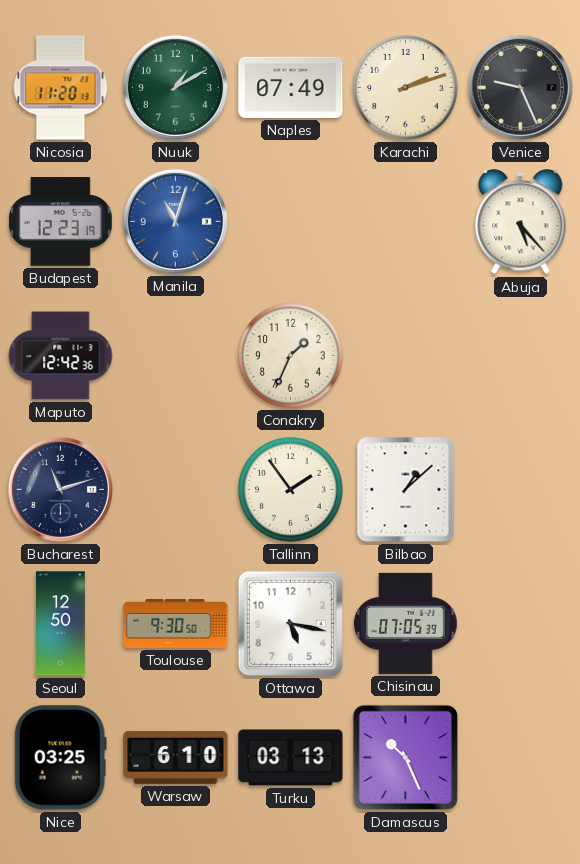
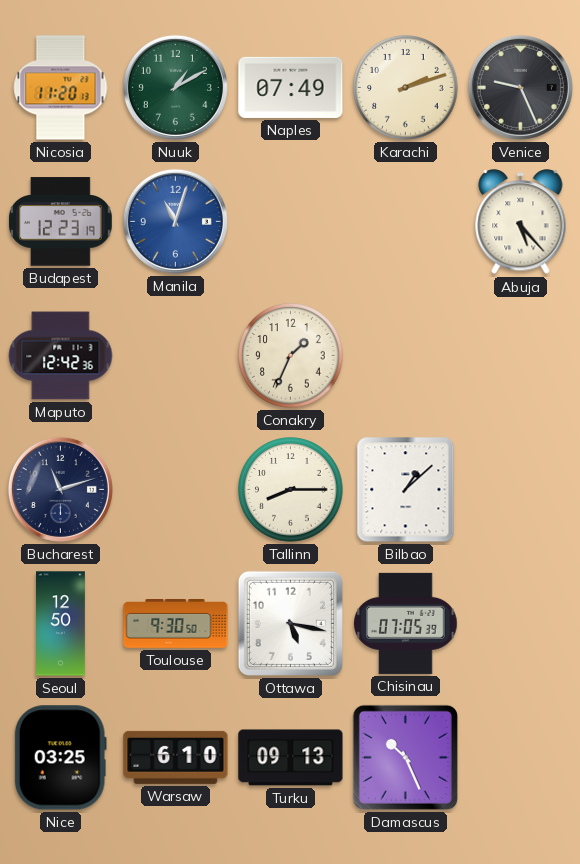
Tallinn: 1:54 -> 8:15
Turku: 03:13 -> 09:13
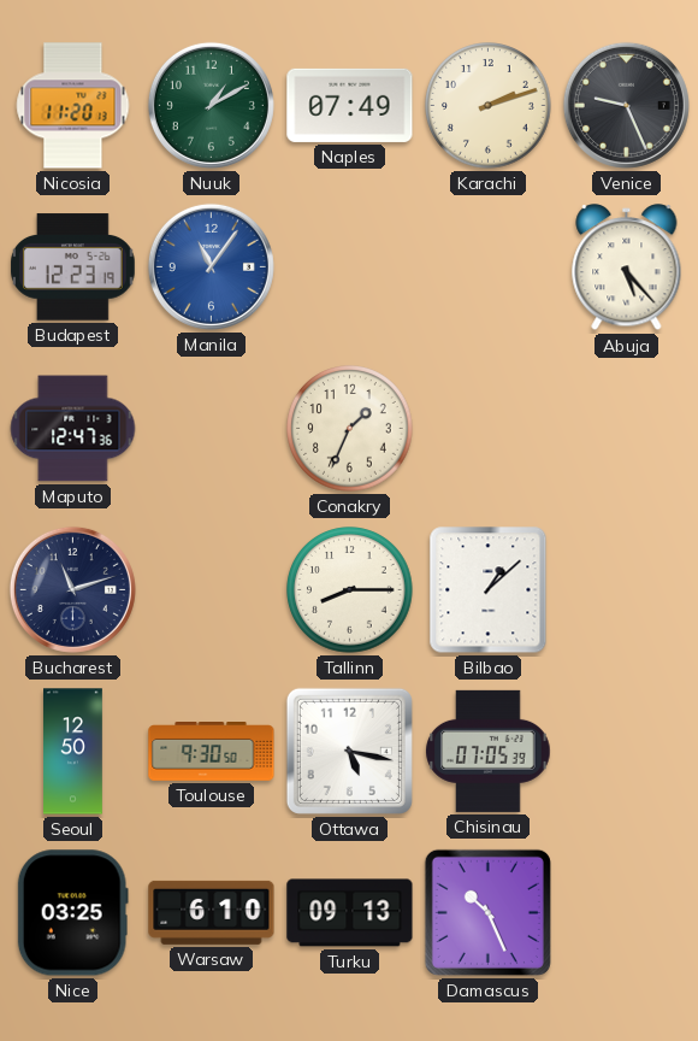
Manila: 11:03 -> 11:06
Maputo: 12:42 -> 12:47
